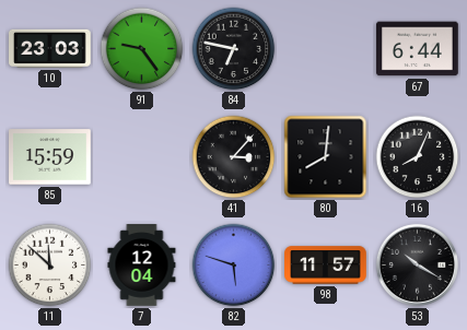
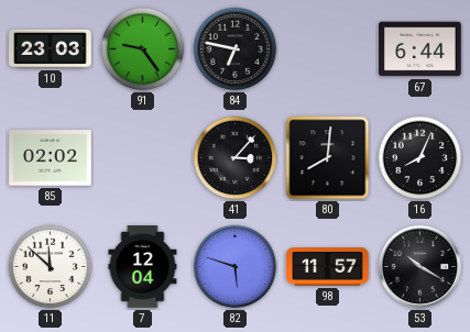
85: 15:59 -> 02:02
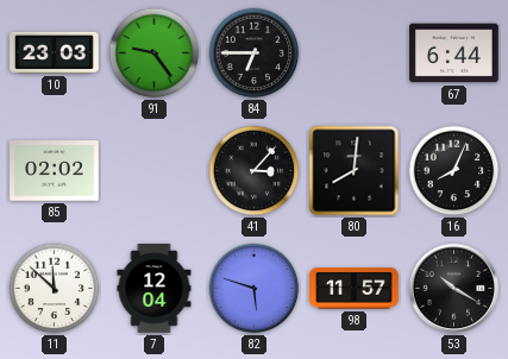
84: 6:47 -> 6:45
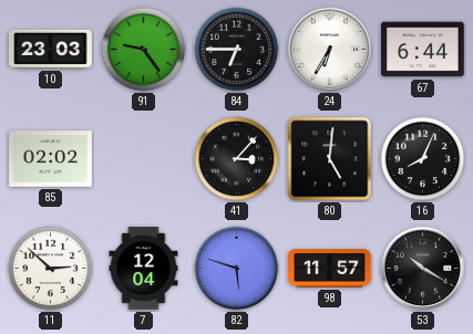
24: none -> 6:35
80: 8:01 -> 5:01
11: 11:52 -> 2:52
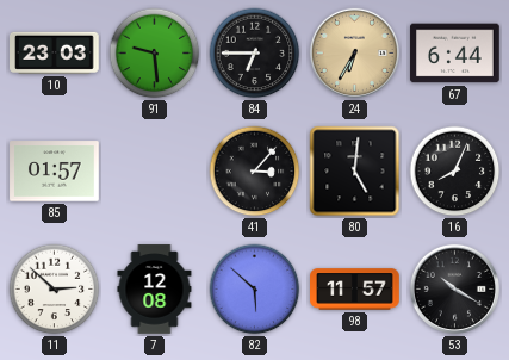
91: 9:24 -> 9:29
24 dial: white -> champagne
85: 02:02 -> 01:57
7: 12:04 -> 12:08
82: 5:48 -> 5:52
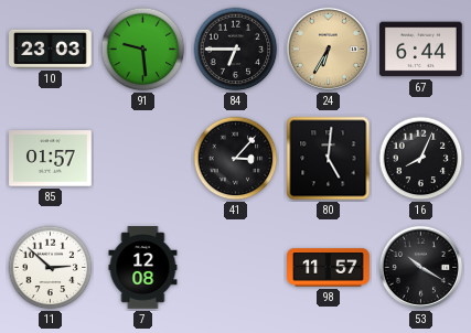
82: 5:52 -> none
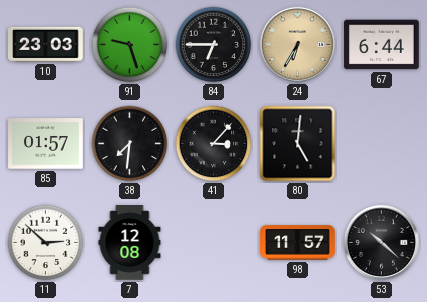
91: 9:29 -> 9:27
38: none -> 7:31
16: 8:04 -> none
53: 10:20 -> 10:22
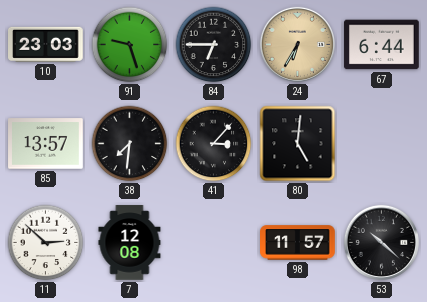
85: 01:57 -> 13:57
